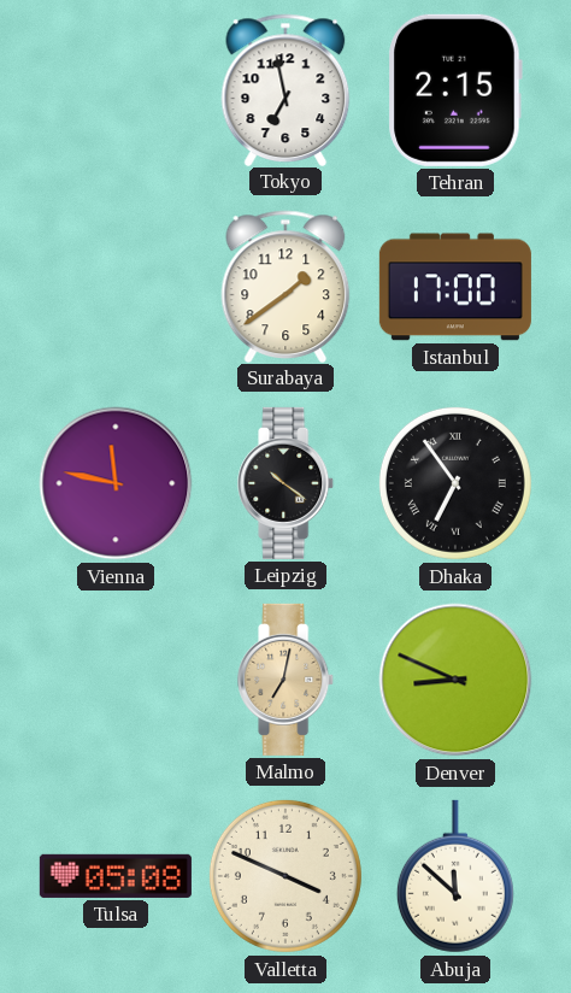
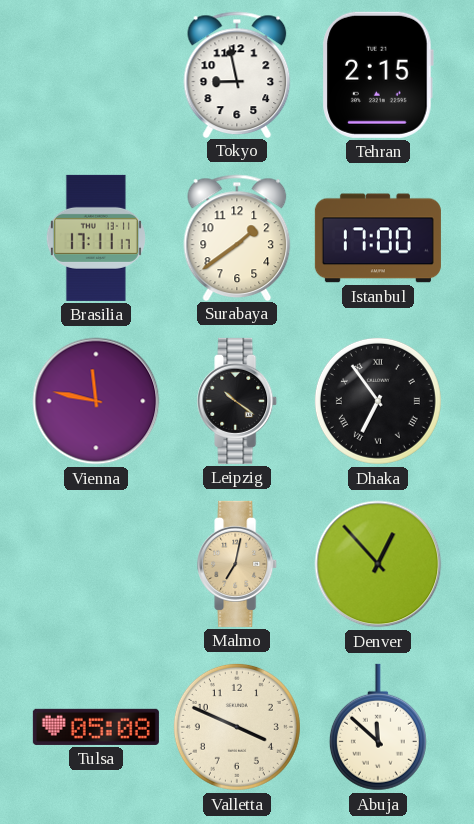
Tokyo: 6:58 -> 8:58
Brasilia: none -> 17:11
Denver: 8:49 -> 12:53
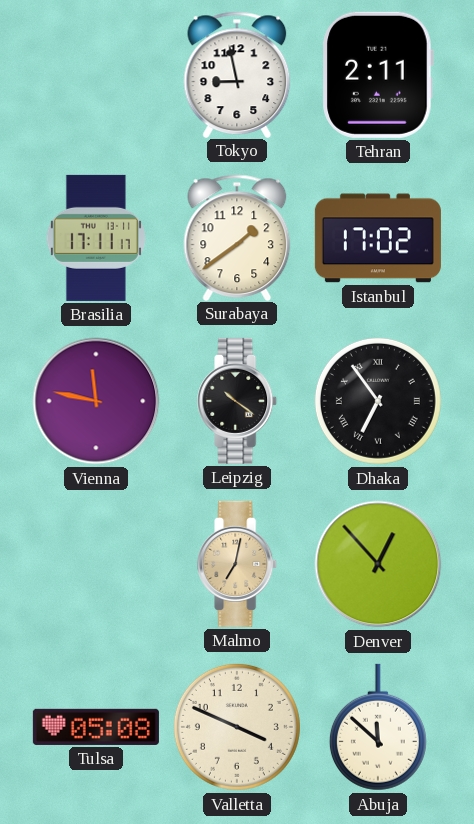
Tehran: 2:15 -> 2:11
Istanbul: 17:00 -> 17:02
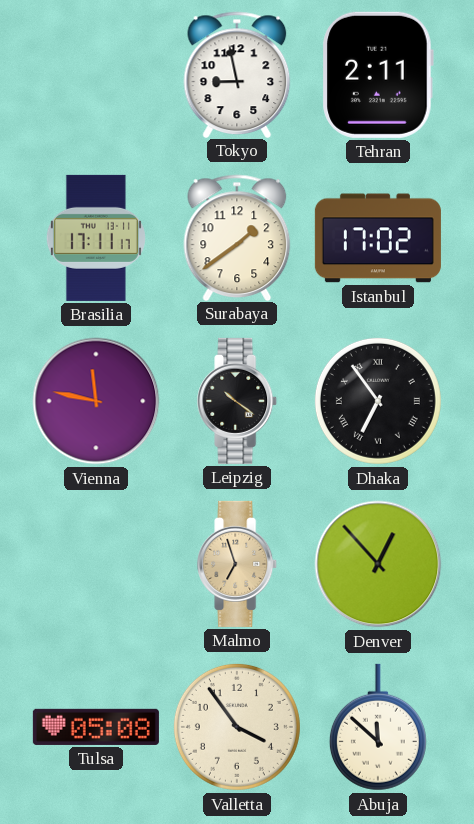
Malmo: 7:02 -> 6:57
Valletta: 3:49 -> 3:54
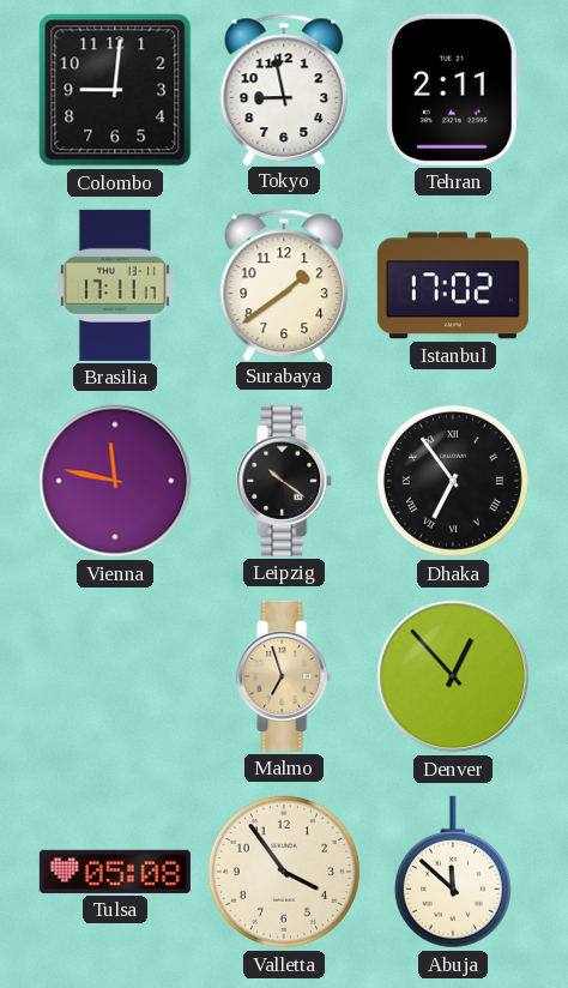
Colombo: none -> 9:01
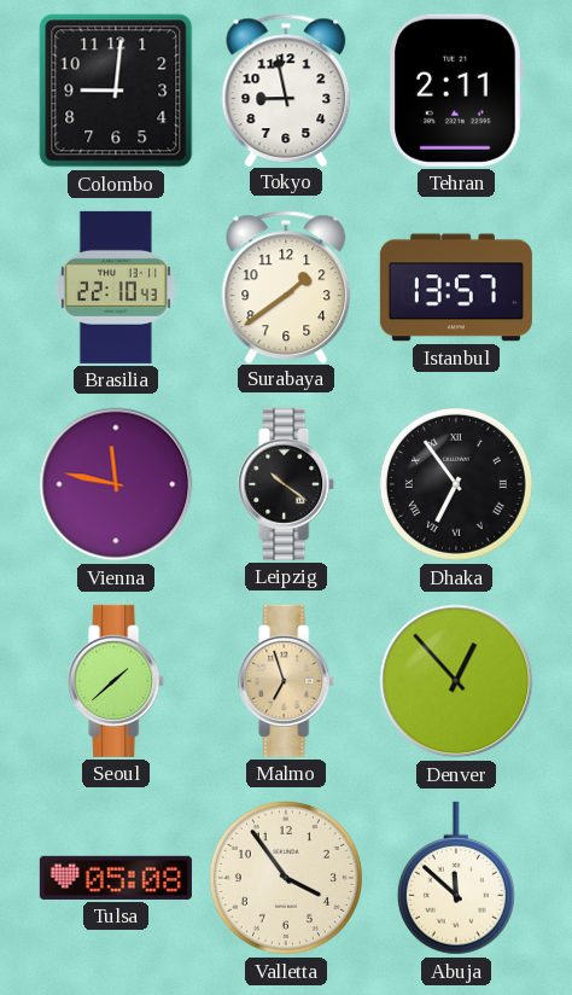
Brasilia: 17:11 -> 22:10
Istanbul: 17:02 -> 13:57
Seoul: none -> 1:38
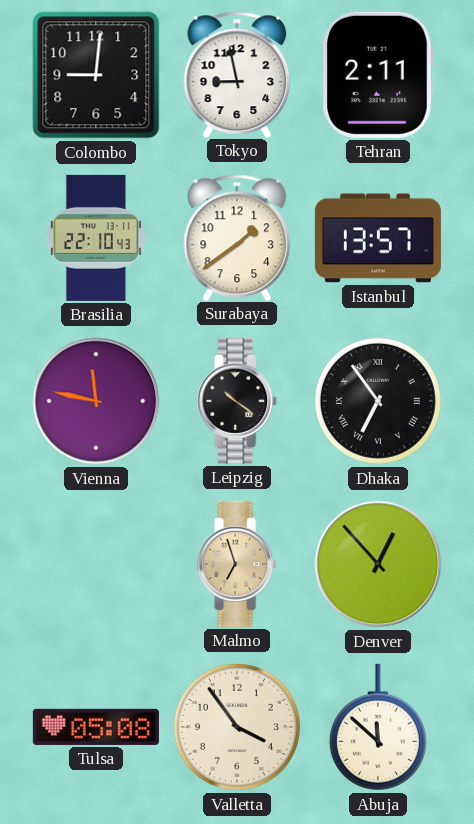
Seoul: 1:38 -> none
